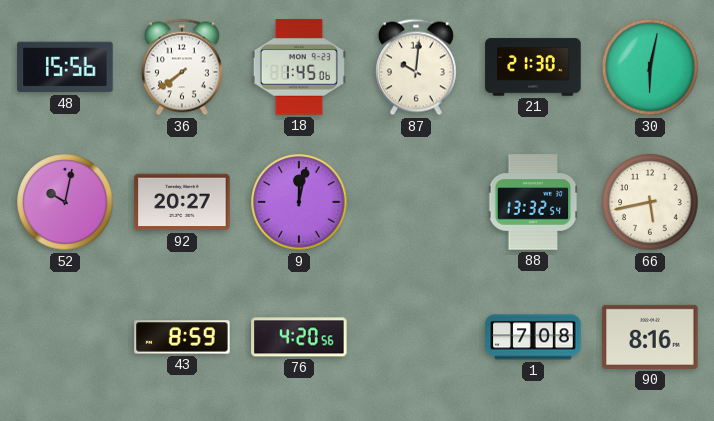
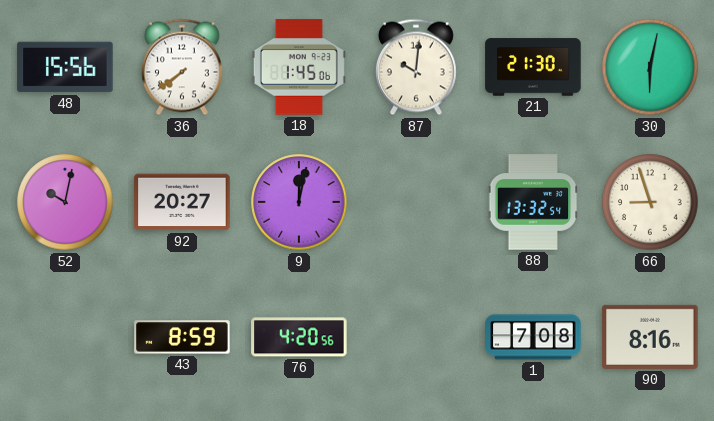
66: 5:43 -> 8:57
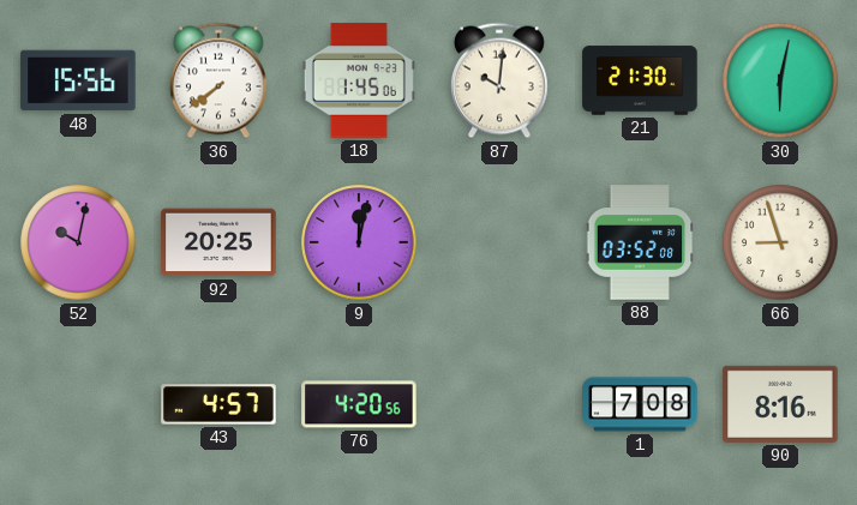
92: 20:27 -> 20:25
88: 13:32 -> 03:52
43: 8:59 -> 4:57
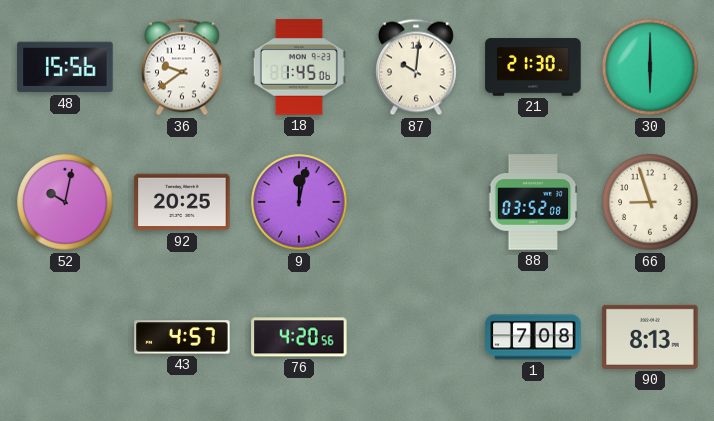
36: 7:39 -> 9:39
30: 6:02 -> 6:00
90: 8:16 -> 8:13
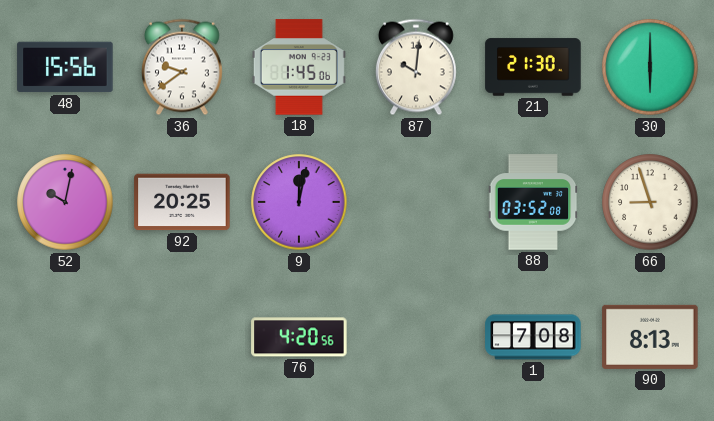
43: 4:57 -> none
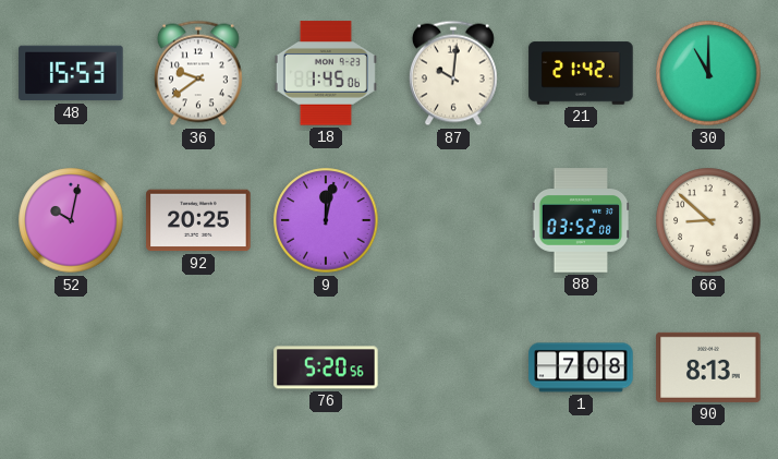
48: 15:56 -> 15:53
21: 21:30 -> 21:42
30: 6:00 -> 11:00
66: 8:57 -> 8:52
76: 4:20 -> 5:20
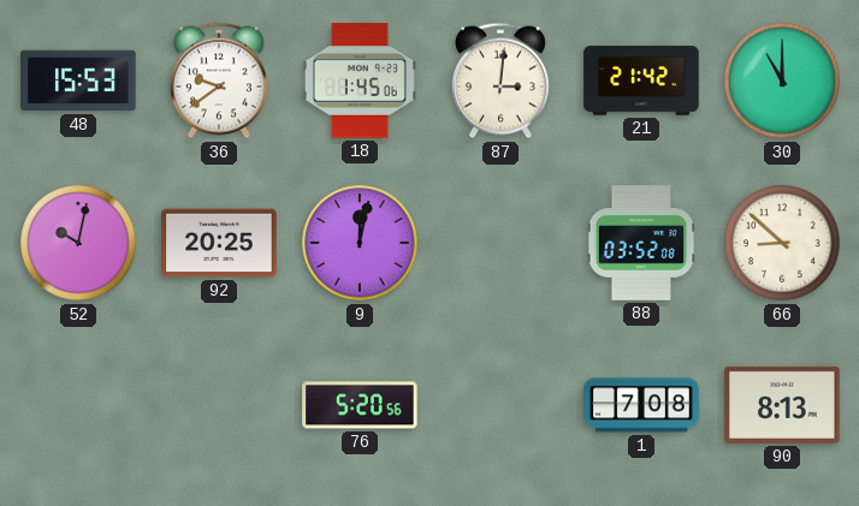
87: 10:01 -> 3:01
